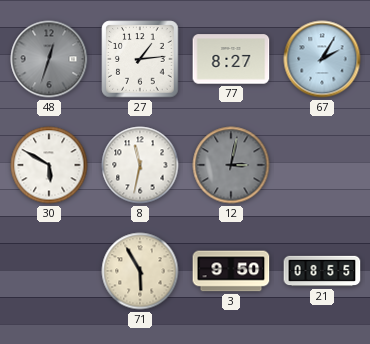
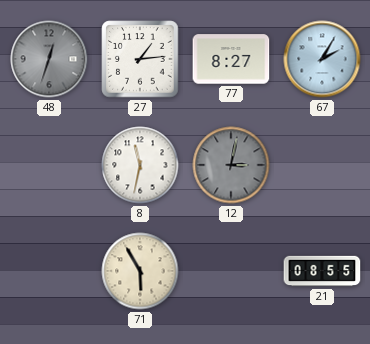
30: 5:50 -> none
3: 9:50 -> none
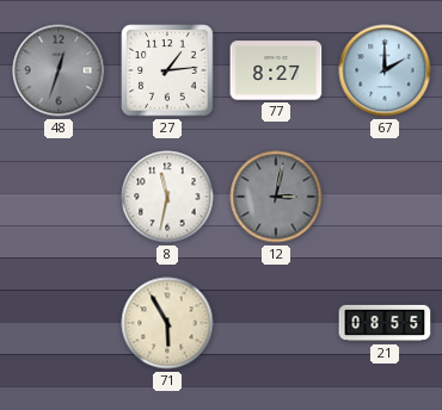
67: 2:05 -> 2:00
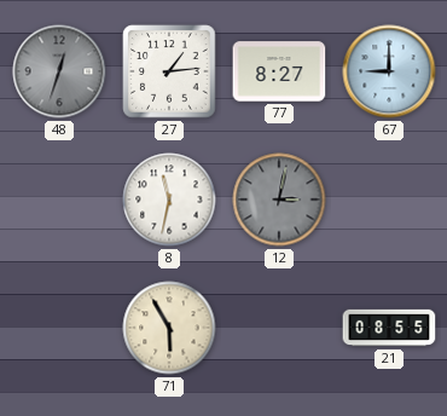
67: 2:00 -> 9:00
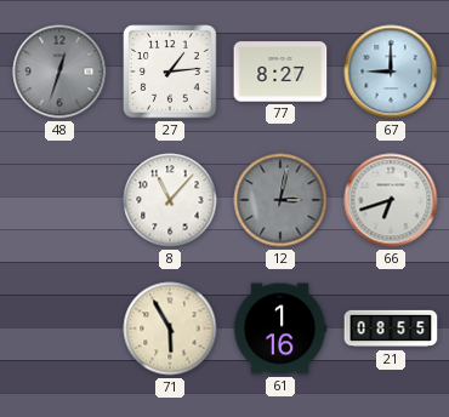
8: 11:32 -> 11:07
66: none -> 6:42
61: none -> 1:16
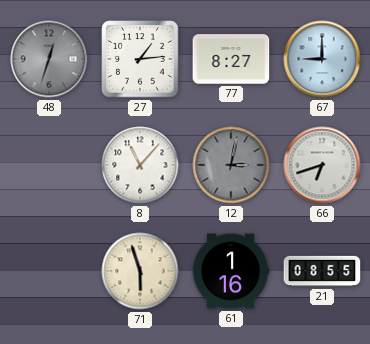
71: 5:55 -> 5:57
